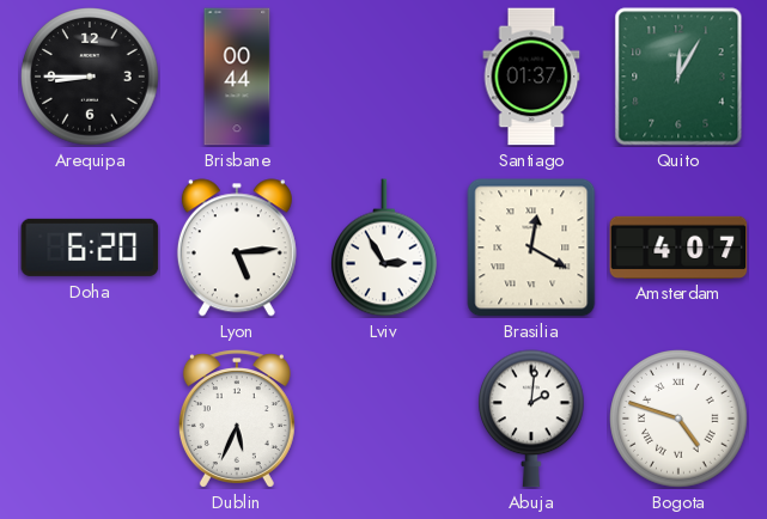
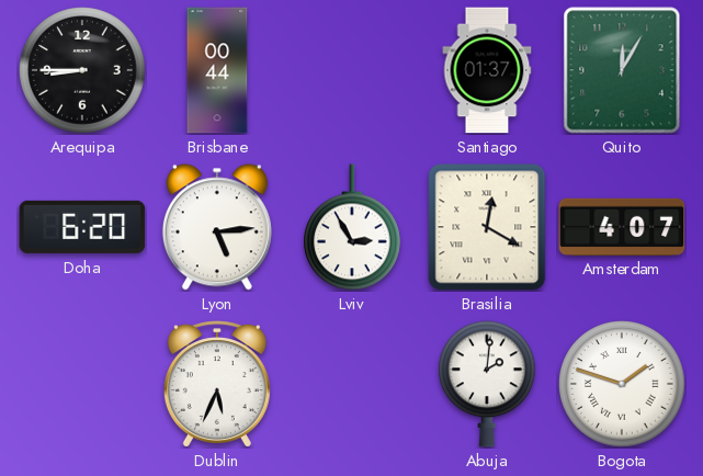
Bogota: 4:48 -> 1:48
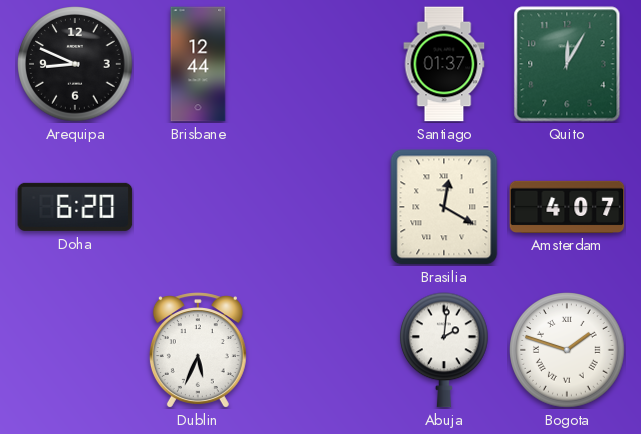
Arequipa: 8:45 -> 8:49
Brisbane: 00:44 -> 12:44
Lyon: 5:14 -> none
Lviv: 2:55 -> none
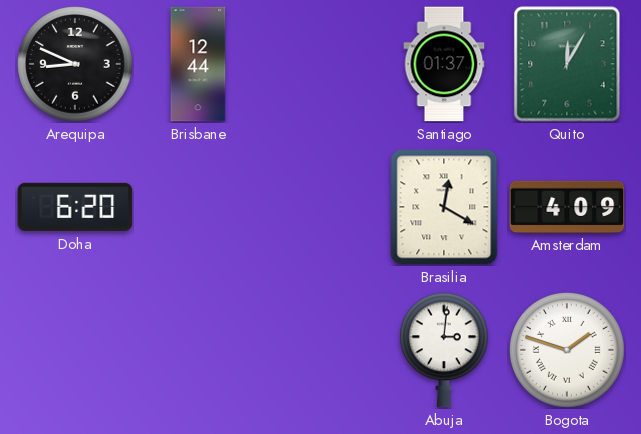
Amsterdam: 4:07 -> 4:09
Dublin: 5:34 -> none
Abuja: 2:01 -> 3:01
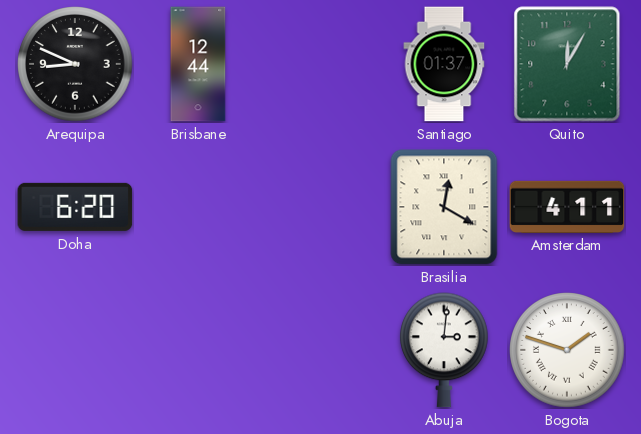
Amsterdam: 4:09 -> 4:11
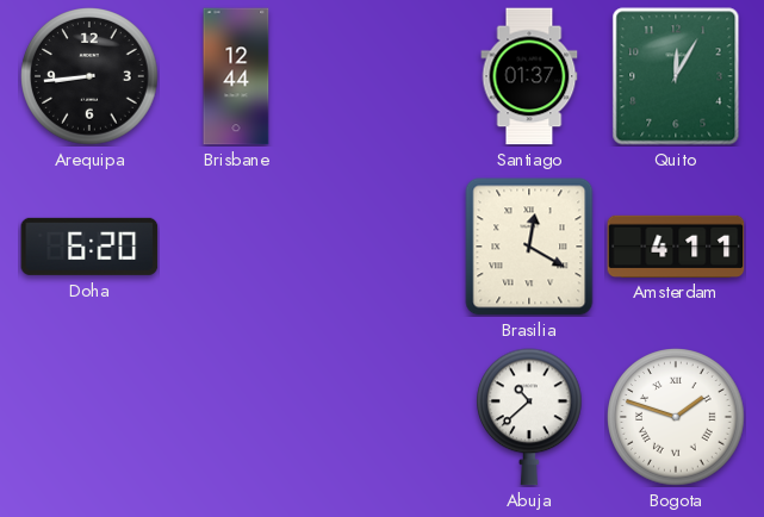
Arequipa: 8:49 -> 8:44
Abuja: 3:01 -> 10:38
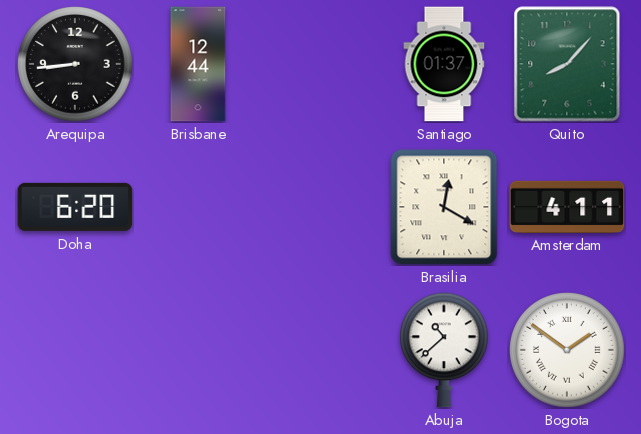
Quito: 12:05 -> 8:07
Bogota: 1:48 -> 1:51
